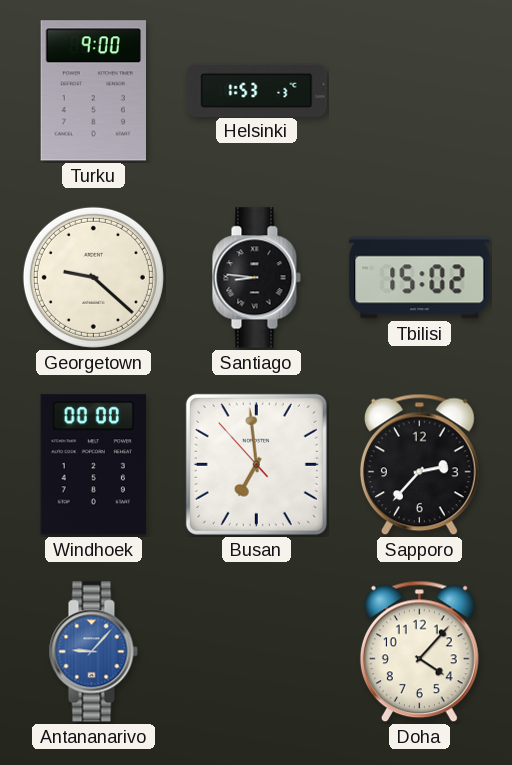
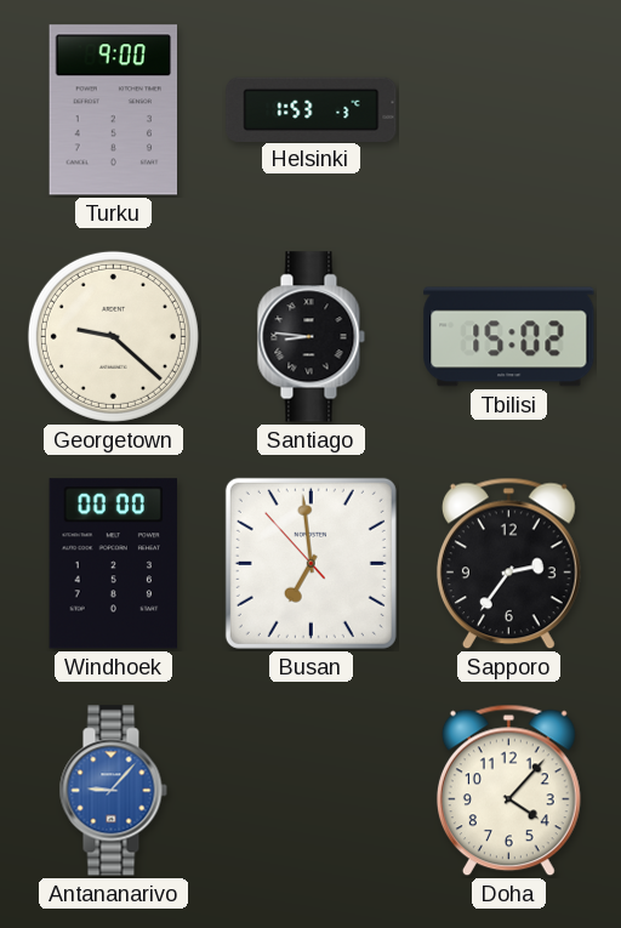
Sapporo: 2:37 -> 2:36
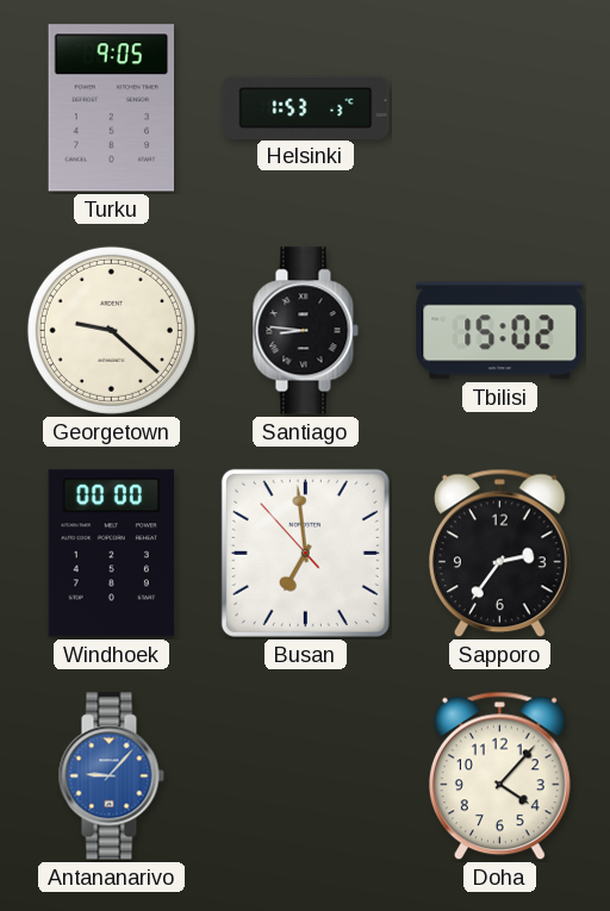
Turku: 9:00 -> 9:05
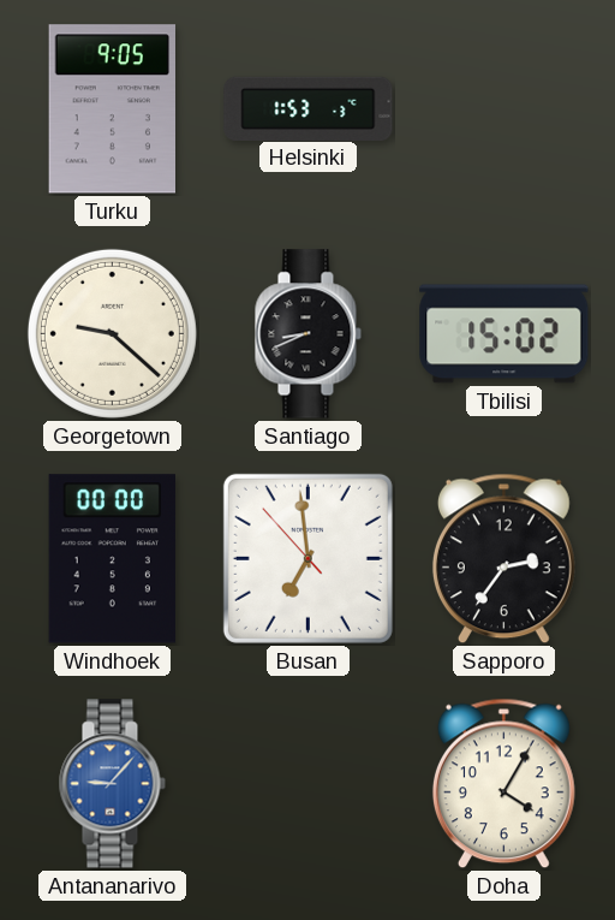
Santiago: 8:46 -> 8:41
Doha: 4:07 -> 4:05
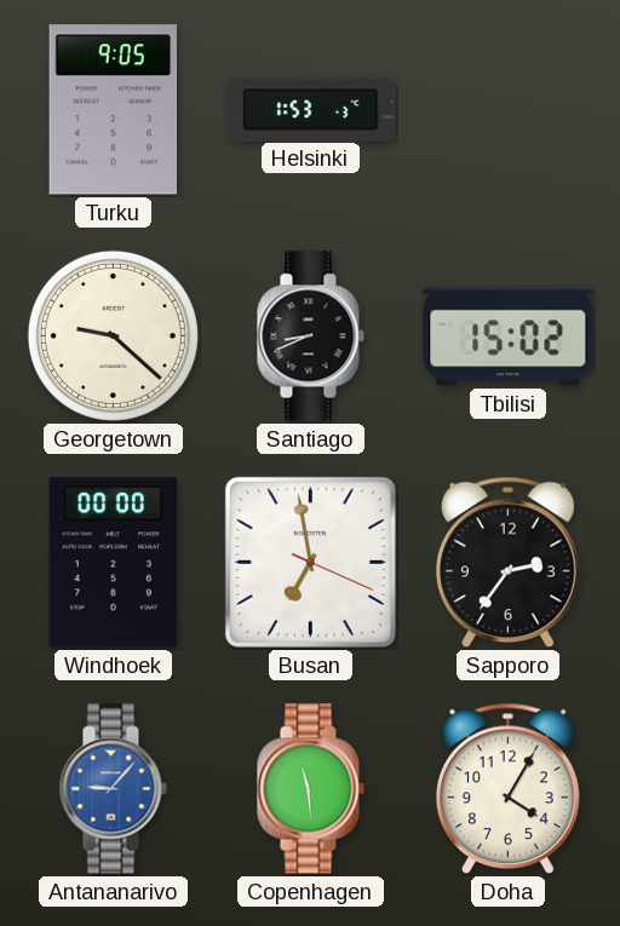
Busan: 6:58:53 -> 6:58:19
Copenhagen: none -> 11:29
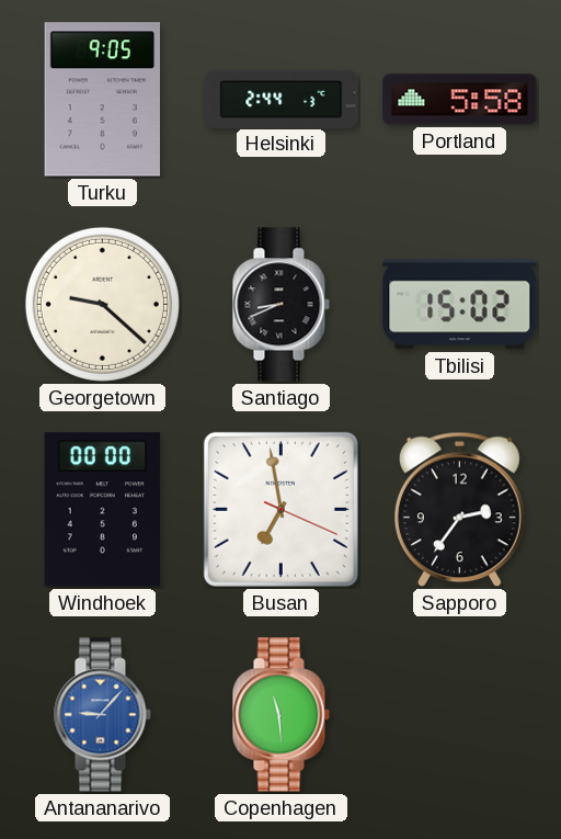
Helsinki: 1:53 -> 2:44
Portland: none -> 5:58
Doha: 4:05 -> none
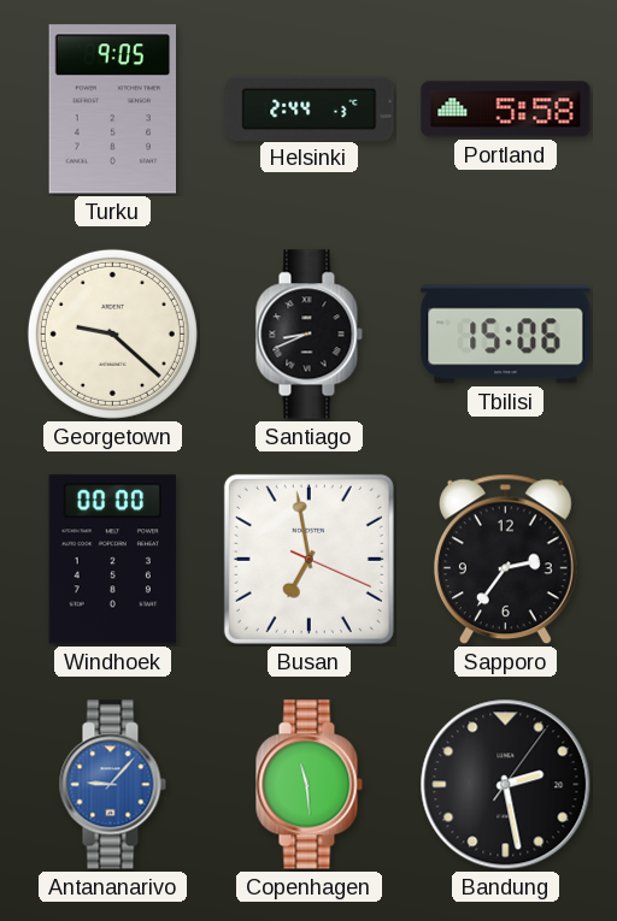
Tbilisi: 15:02 -> 15:06
Bandung: none -> 2:28
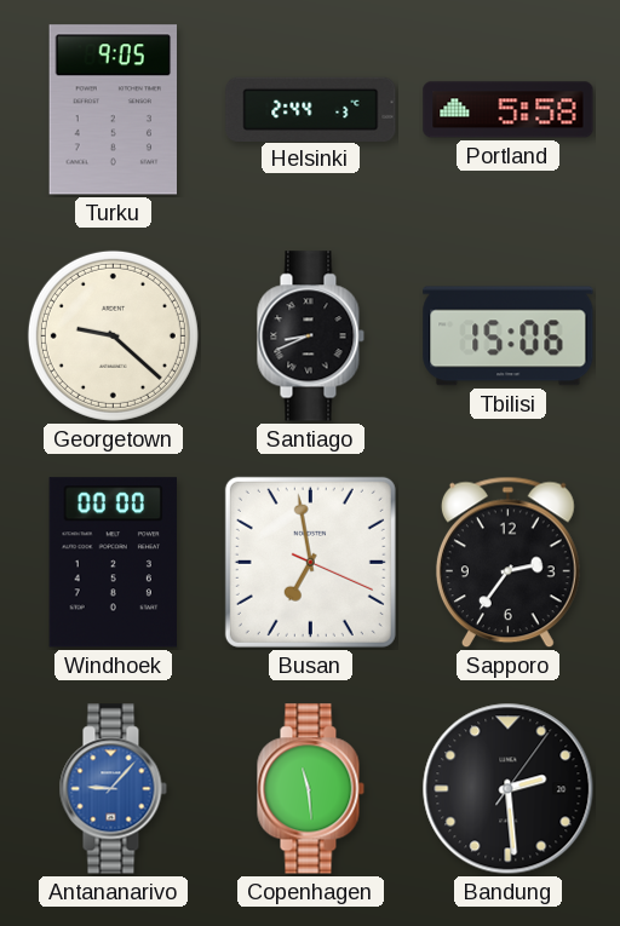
Bandung: 2:28 -> 2:29
